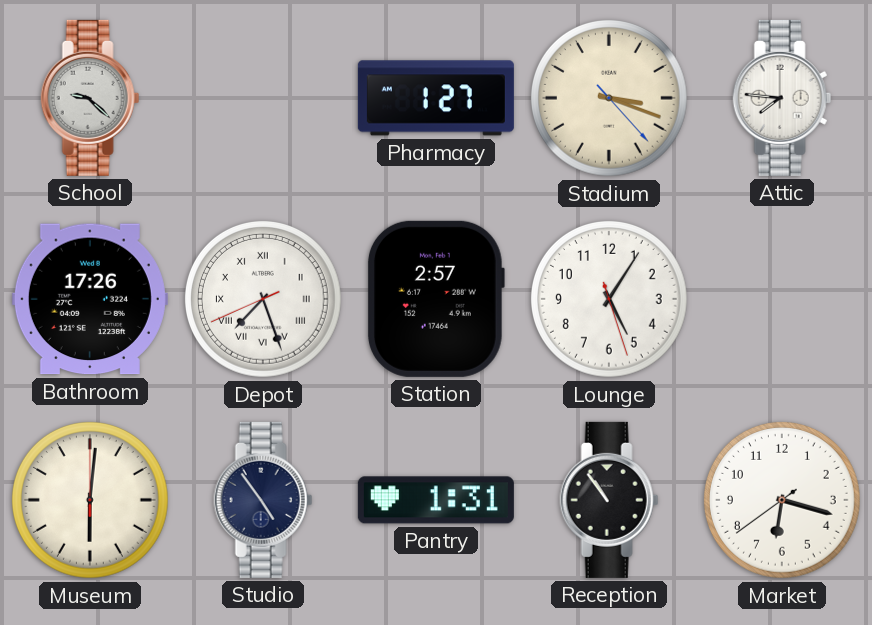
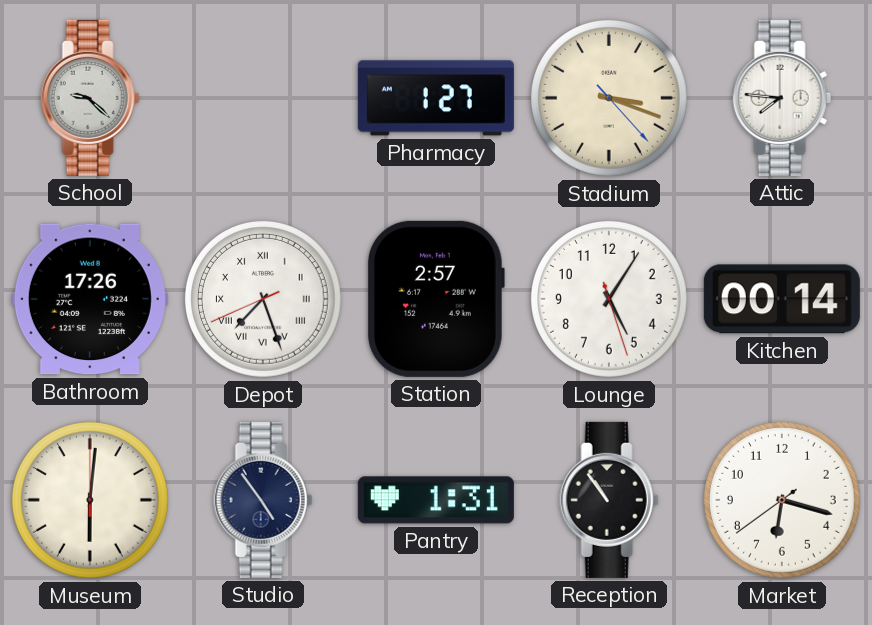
Kitchen: none -> 00:14
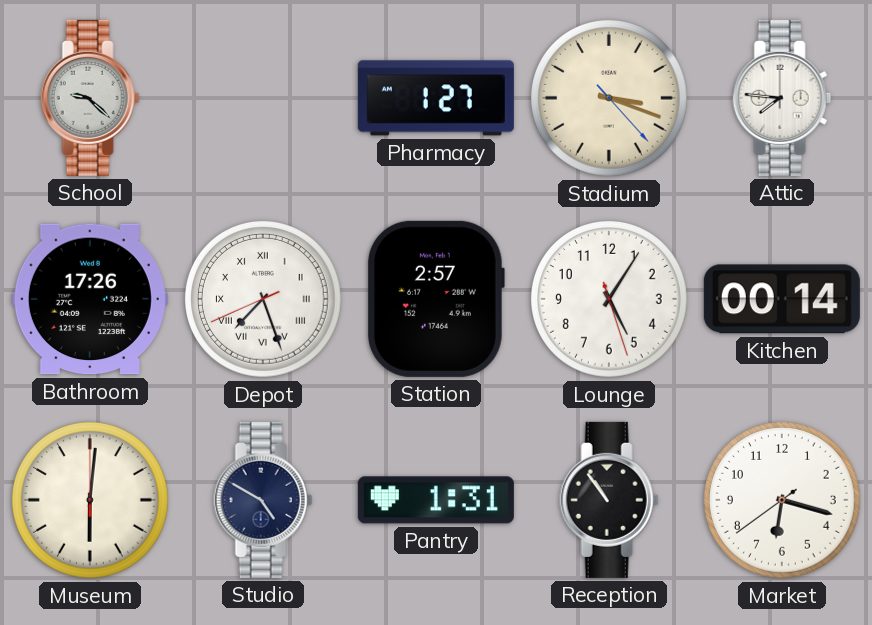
Studio: 4:54 -> 4:50
